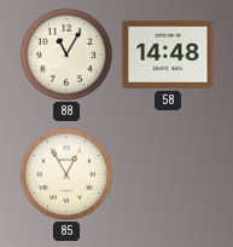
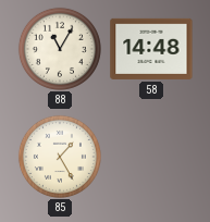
85: 12:55 -> 1:25
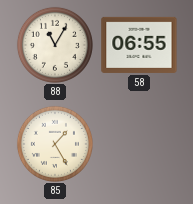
58: 14:48 -> 06:55
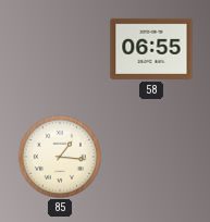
88: 11:05 -> none
85: 1:25 -> 1:16
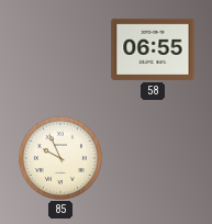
85: 1:16 -> 9:56
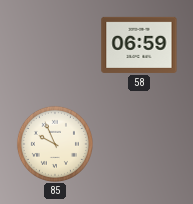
58: 06:55 -> 06:59
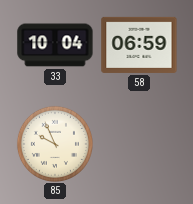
33: none -> 10:04
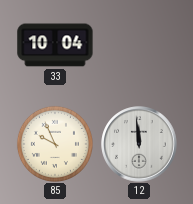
58: 06:59 -> none
12: none -> 11:59
